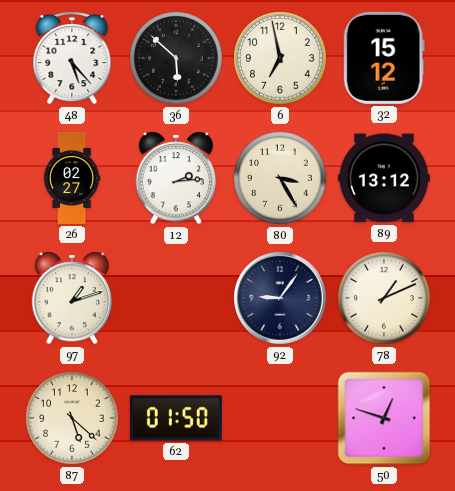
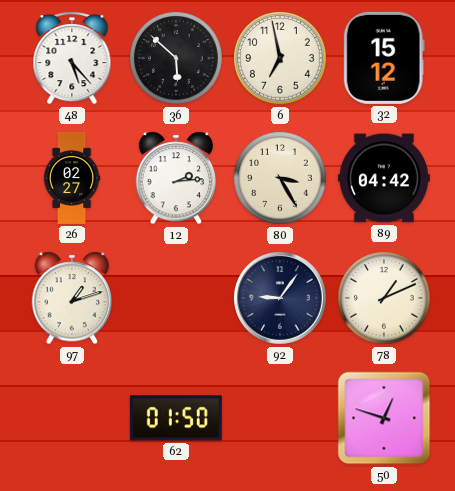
89: 13:12 -> 04:42
87: 5:22 -> none
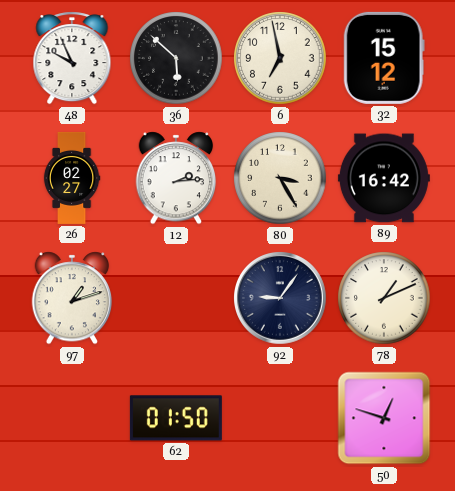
48: 5:23 -> 9:56
89: 04:42 -> 16:42
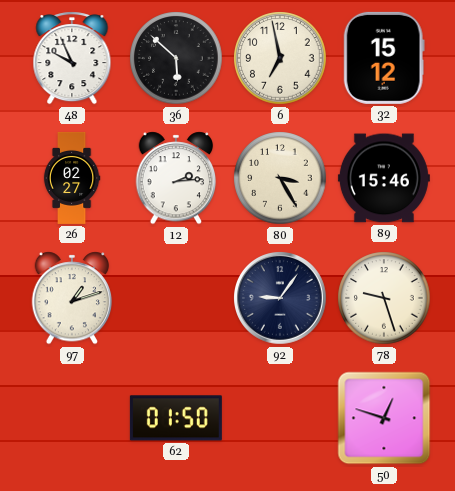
89: 16:42 -> 15:46
78: 1:11 -> 9:27
